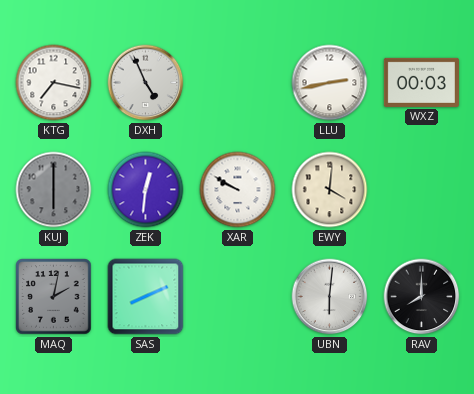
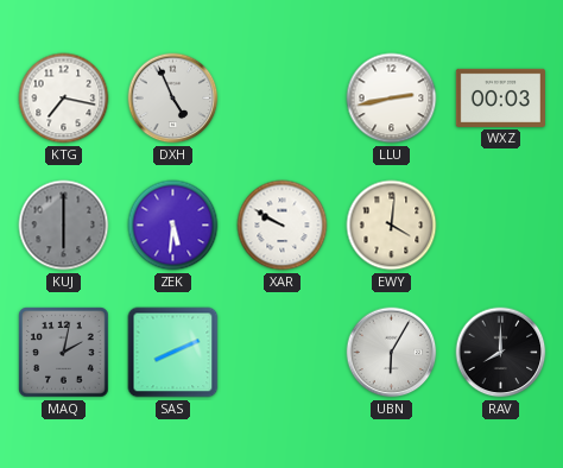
ZEK: 12:31 -> 5:31
UBN: 6:01 -> 6:05
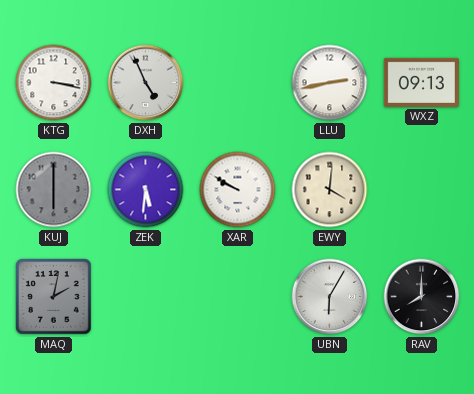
KTG: 7:17 -> 3:17
WXZ: 00:03 -> 09:13
SAS: 8:11 -> none
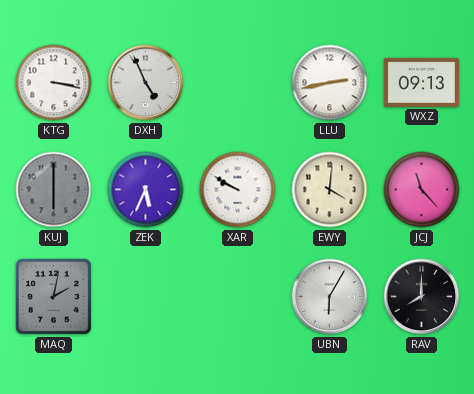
ZEK: 5:31 -> 5:34
JCJ: none -> 11:23
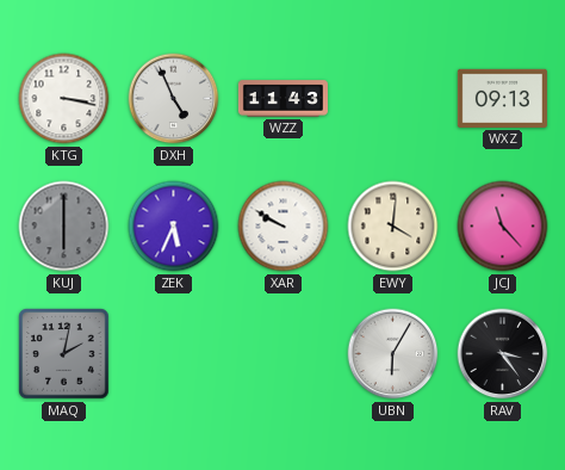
WZZ: none -> 11:43
LLU: 2:43 -> none
RAV: 8:00 -> 3:24
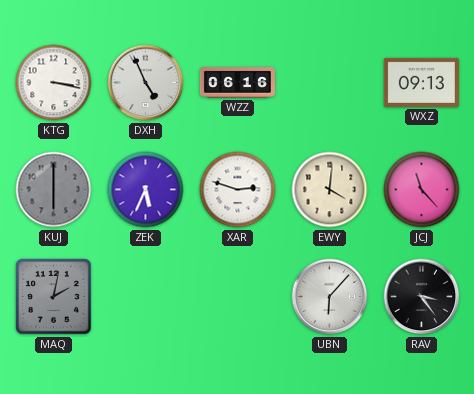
WZZ: 11:43 -> 06:16
XAR: 9:50 -> 2:48
UBN: 6:05 -> 6:07
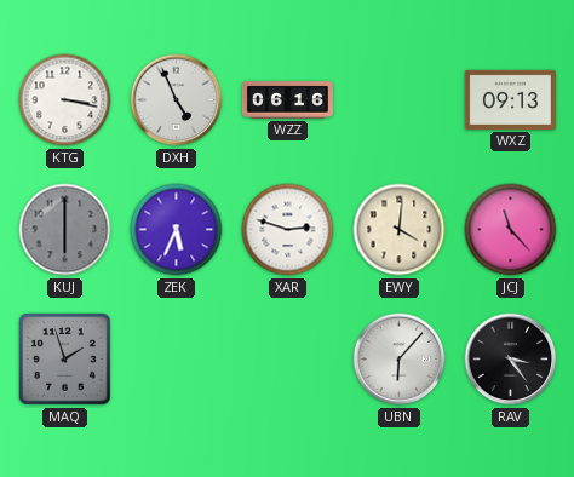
MAQ: 2:02 -> 1:57
